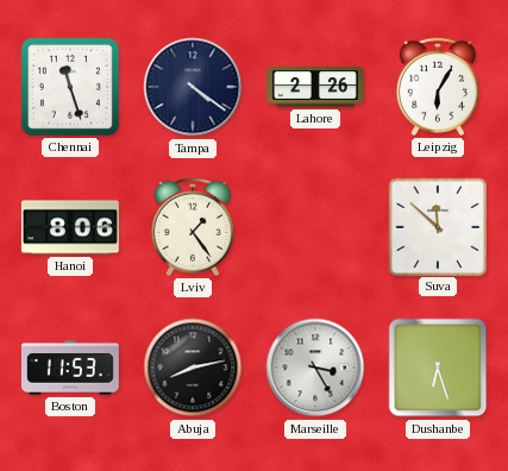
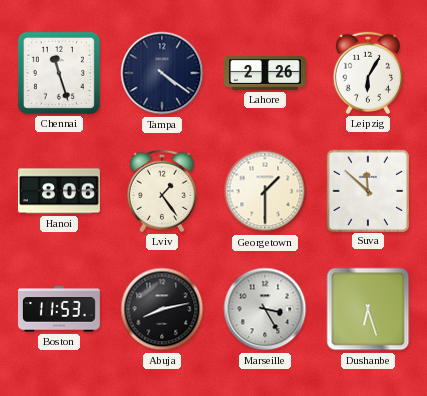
Georgetown: none -> 1:30
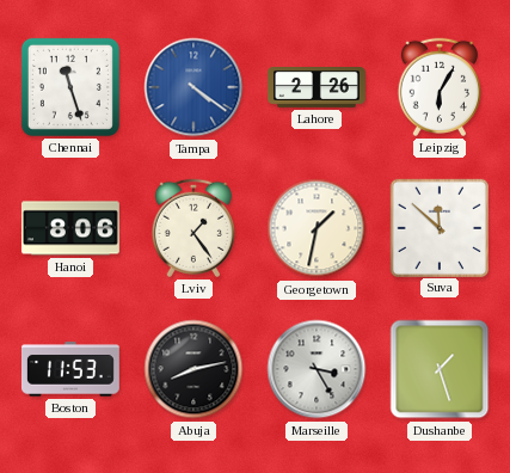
Tampa dial: navy -> blue
Georgetown: 1:30 -> 1:32
Dushanbe: 6:27 -> 1:27
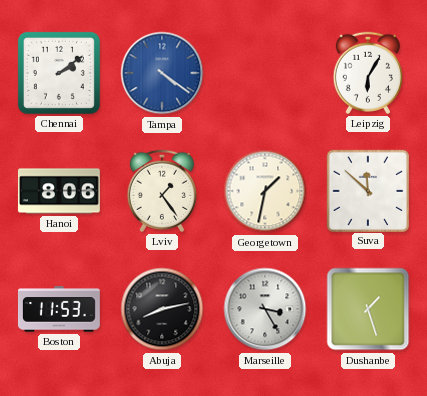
Chennai: 11:27 -> 2:09
Lahore: 2:26 -> none
